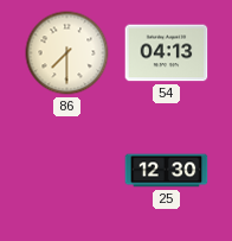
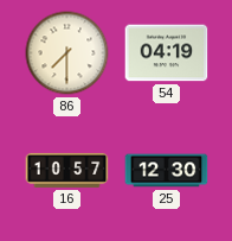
54: 04:13 -> 04:19
16: none -> 10:57
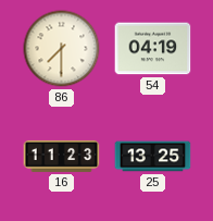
16: 10:57 -> 11:23
25: 12:30 -> 13:25
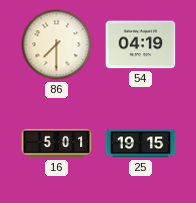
16: 11:23 -> 5:01
25: 13:25 -> 19:15
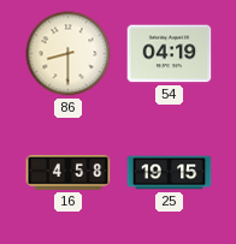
86: 7:30 -> 8:30
16: 5:01 -> 4:58
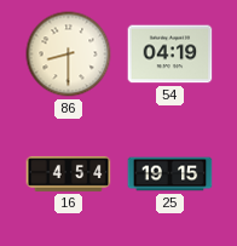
16: 4:58 -> 4:54
